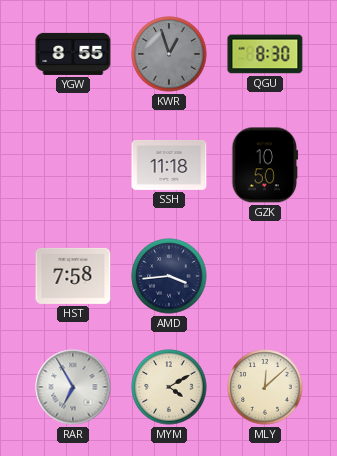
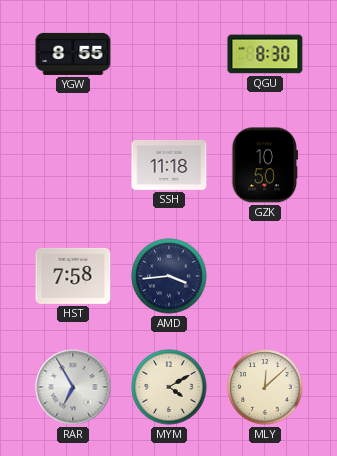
KWR: 12:57 -> none
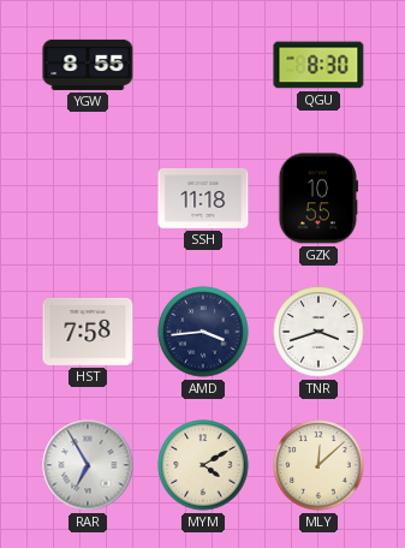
GZK: 10:50 -> 10:55
TNR: none -> 3:42
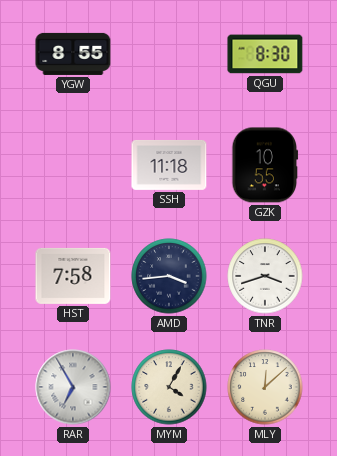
MYM: 4:10 -> 4:05
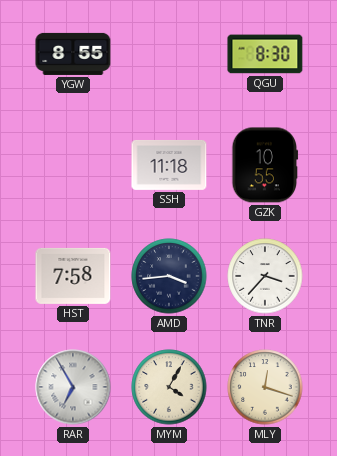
TNR: 3:42 -> 3:37
MLY: 12:08 -> 12:18
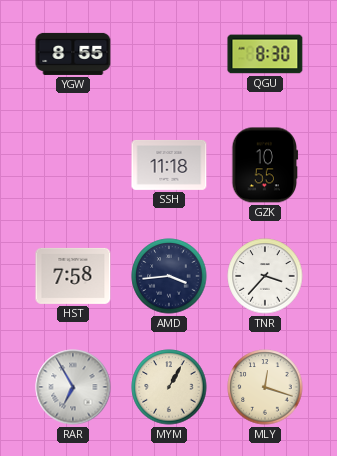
MYM: 4:05 -> 1:05
